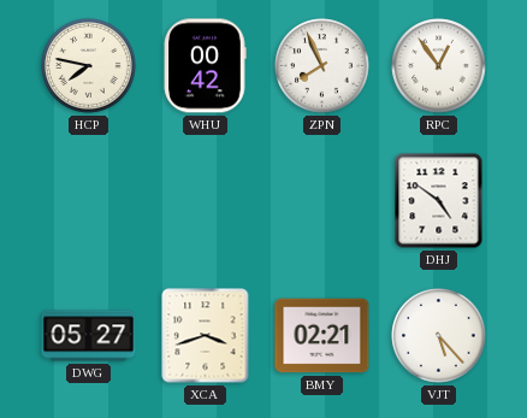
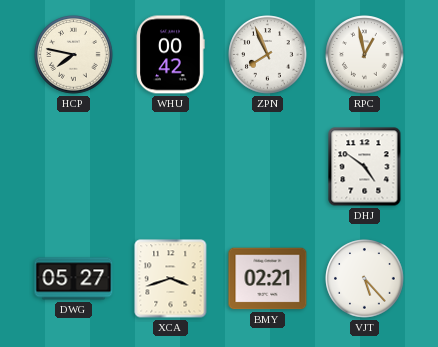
RPC: 12:54 -> 12:58
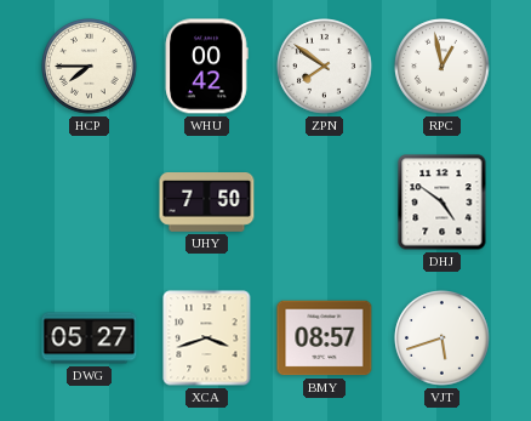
HCP: 7:47 -> 7:45
ZPN: 7:56 -> 7:51
UHY: none -> 7:50
BMY: 02:21 -> 08:57
VJT: 5:23 -> 5:42
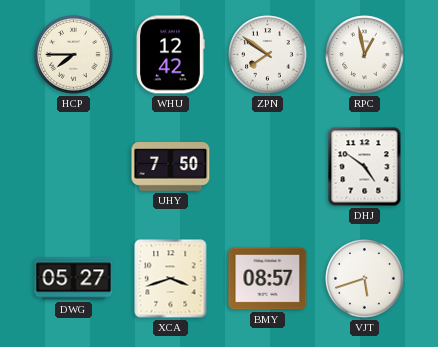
WHU: 00:42 -> 12:42
